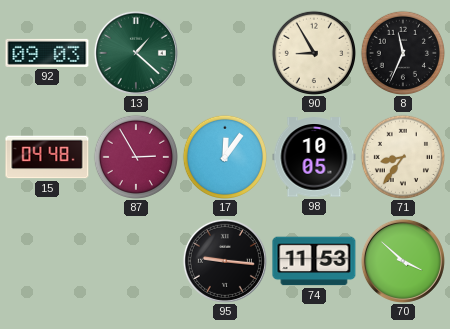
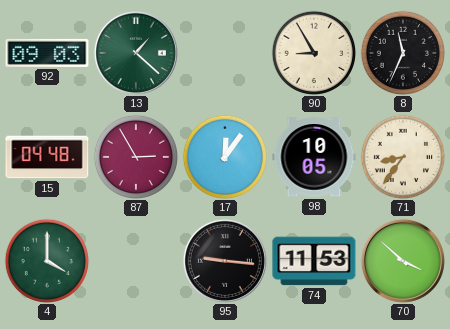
4: none -> 4:00
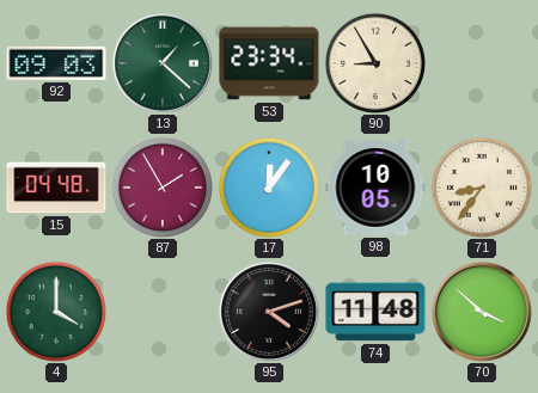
53: none -> 23:34
8: 11:34 -> none
87: 2:55 -> 1:55
95: 9:16 -> 4:12
74: 11:53 -> 11:48
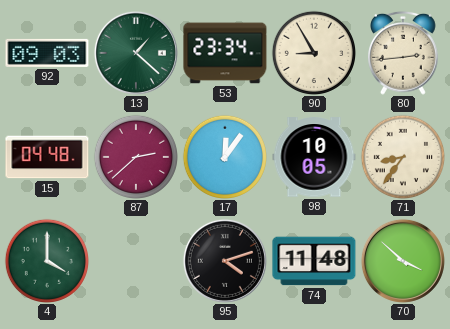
80: none -> 2:44
87: 1:55 -> 2:38
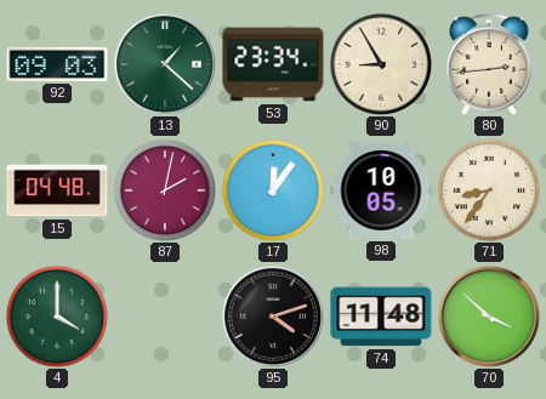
87: 2:38 -> 2:02
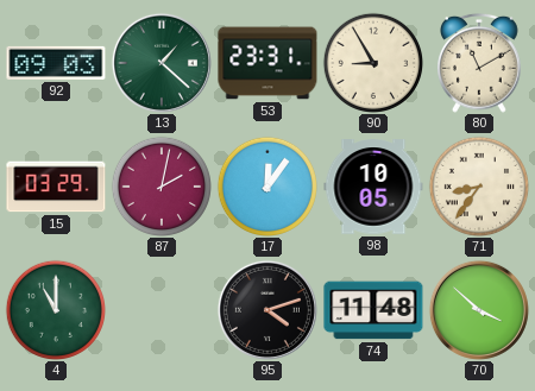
53: 23:34 -> 23:31
80: 2:44 -> 11:10
15: 04:48 -> 03:29
4: 4:00 -> 11:00
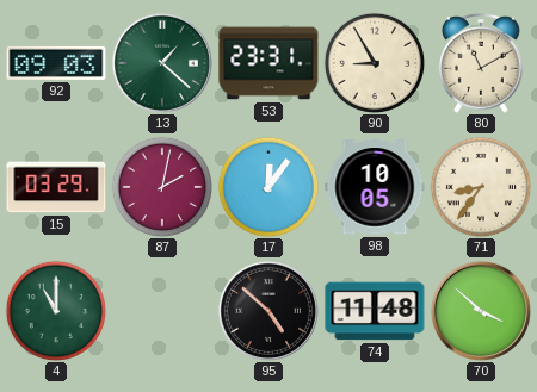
95: 4:12 -> 4:52
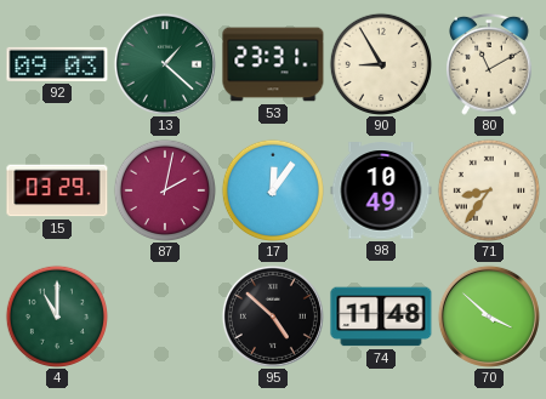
98: 10:05 -> 10:49
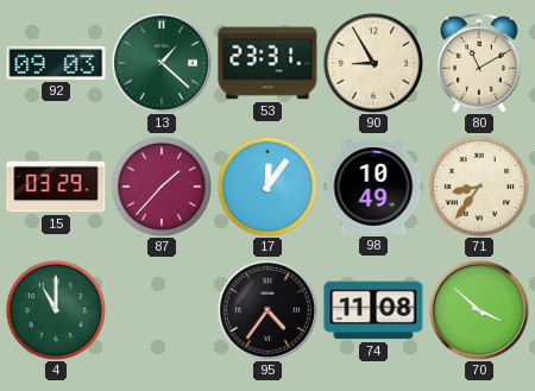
87: 2:02 -> 1:37
95: 4:52 -> 4:36
74: 11:48 -> 11:08
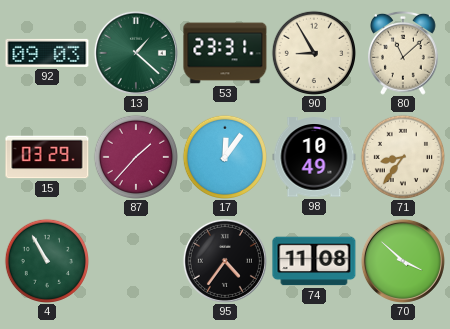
80: 11:10 -> 11:08
4: 11:00 -> 10:55
